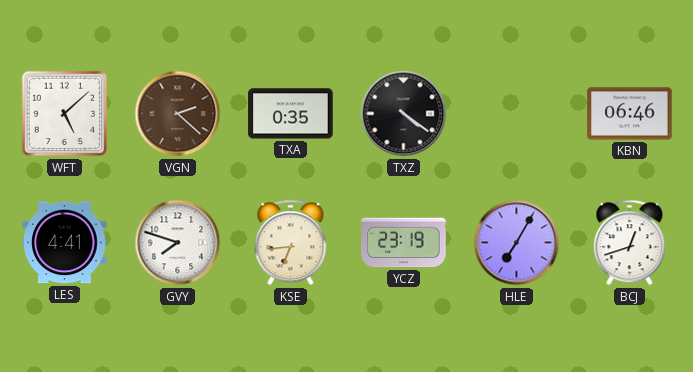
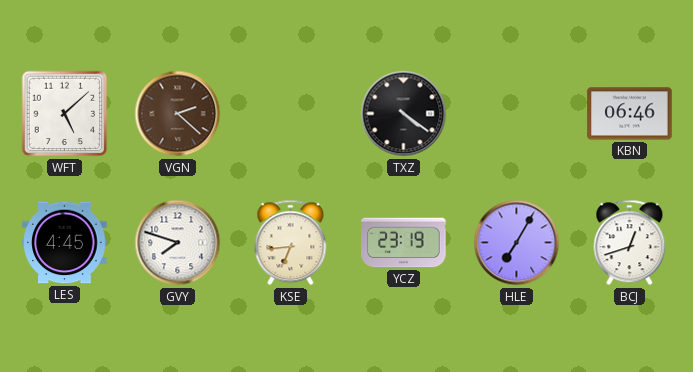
TXA: 0:35 -> none
LES: 4:41 -> 4:45
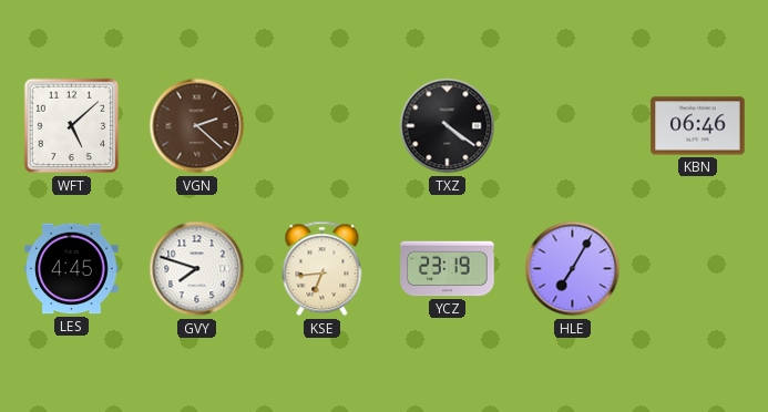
BCJ: 12:42 -> none
